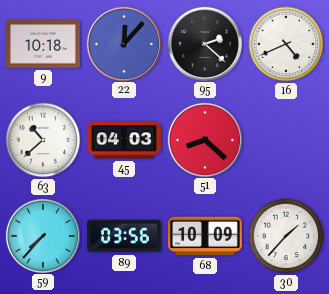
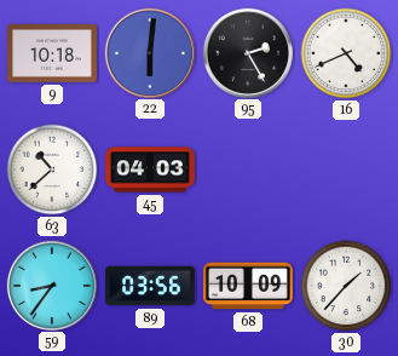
22: 12:07 -> 6:01
95: 2:22 -> 2:25
51: 8:22 -> none
59: 7:37 -> 8:36
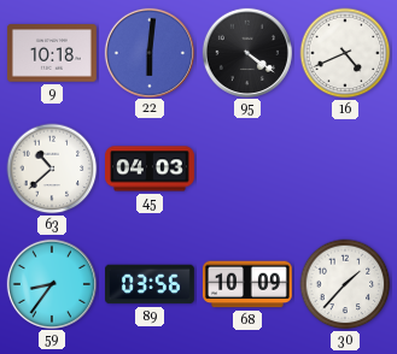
95: 2:25 -> 4:21
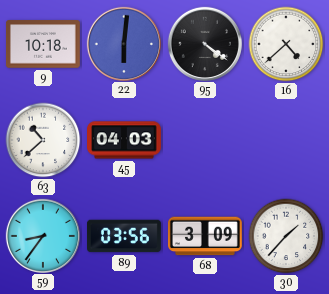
16: 4:41 -> 4:38
68: 10:09 -> 3:09
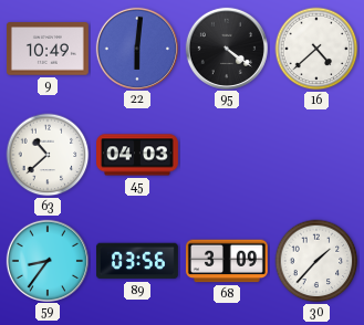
9: 10:18 -> 10:49
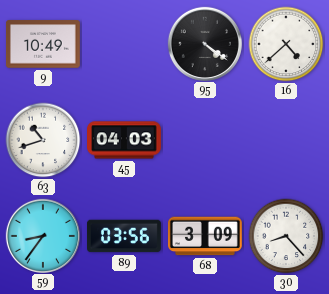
22: 6:01 -> none
63: 10:38 -> 10:42
30: 1:37 -> 8:23
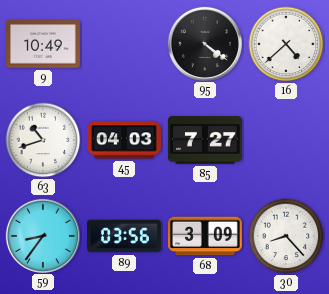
85: none -> 7:27
